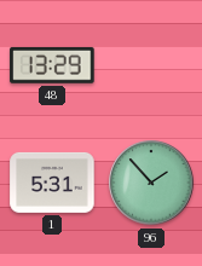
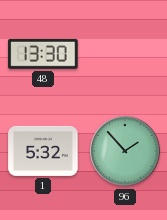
48: 13:29 -> 13:30
1: 5:31 -> 5:32
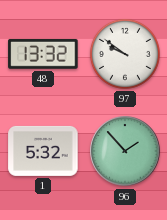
48: 13:30 -> 13:32
97: none -> 9:51
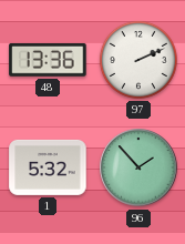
48: 13:32 -> 13:36
97: 9:51 -> 2:11
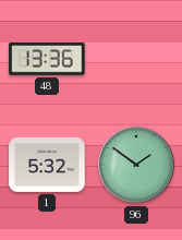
97: 2:11 -> none
96: 1:53 -> 1:51
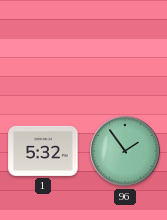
48: 13:36 -> none
96: 1:51 -> 1:54
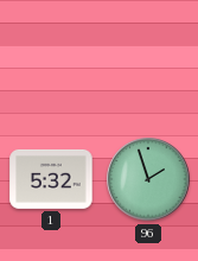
96: 1:54 -> 1:57
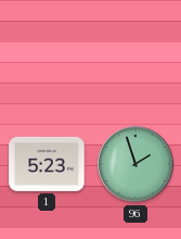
1: 5:32 -> 5:23
